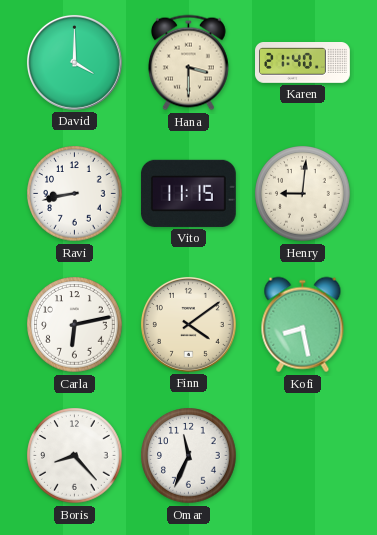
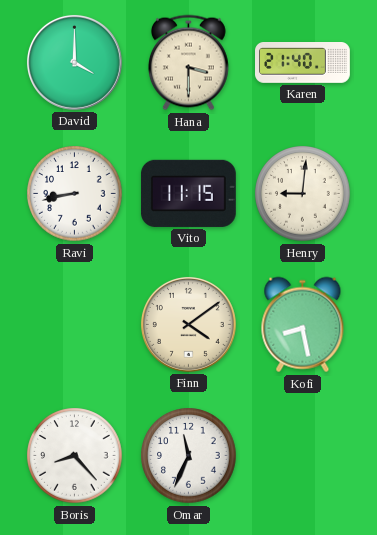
Carla: 6:13 -> none
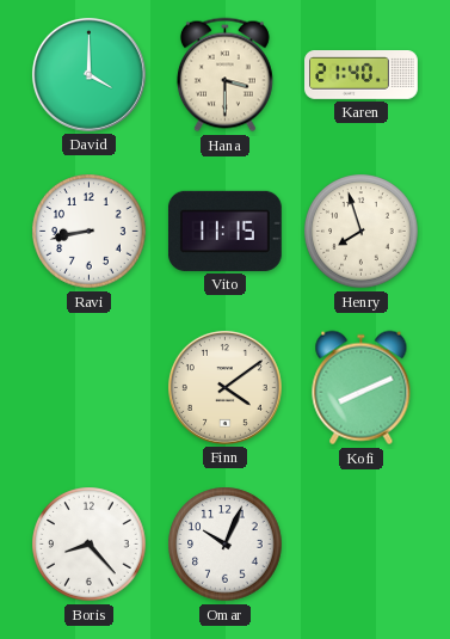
Henry: 9:01 -> 7:57
Kofi: 8:28 -> 8:11
Omar: 11:34 -> 10:04
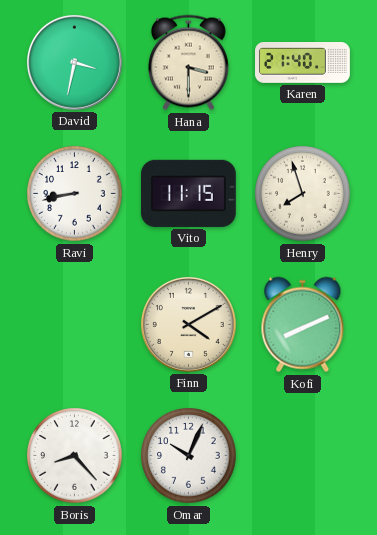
David: 4:00 -> 3:32
Finn: 4:09 -> 4:10
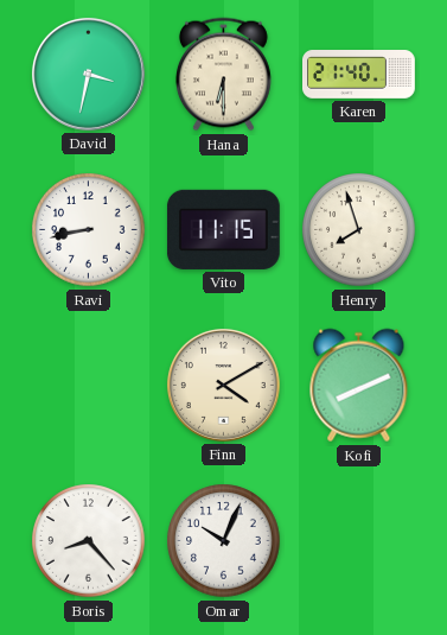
Hana: 3:30 -> 6:30
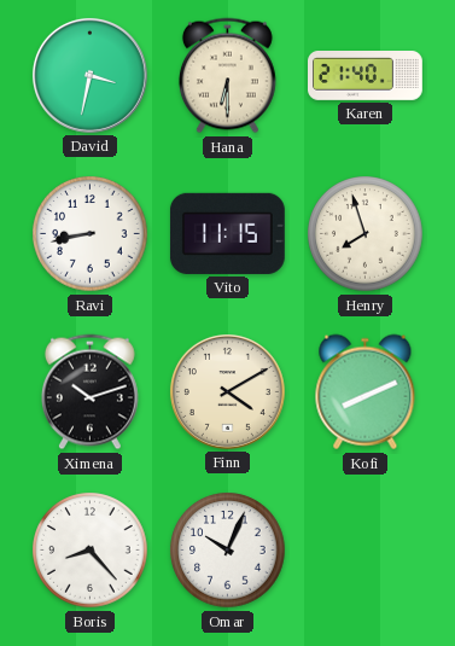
Ximena: none -> 10:12
